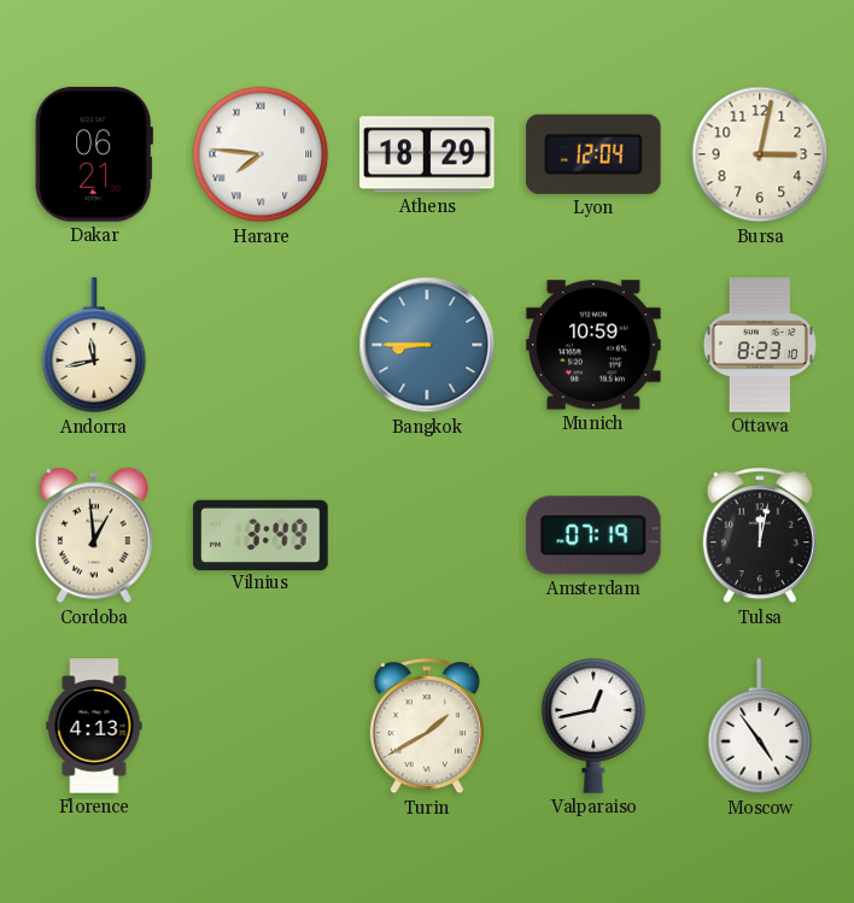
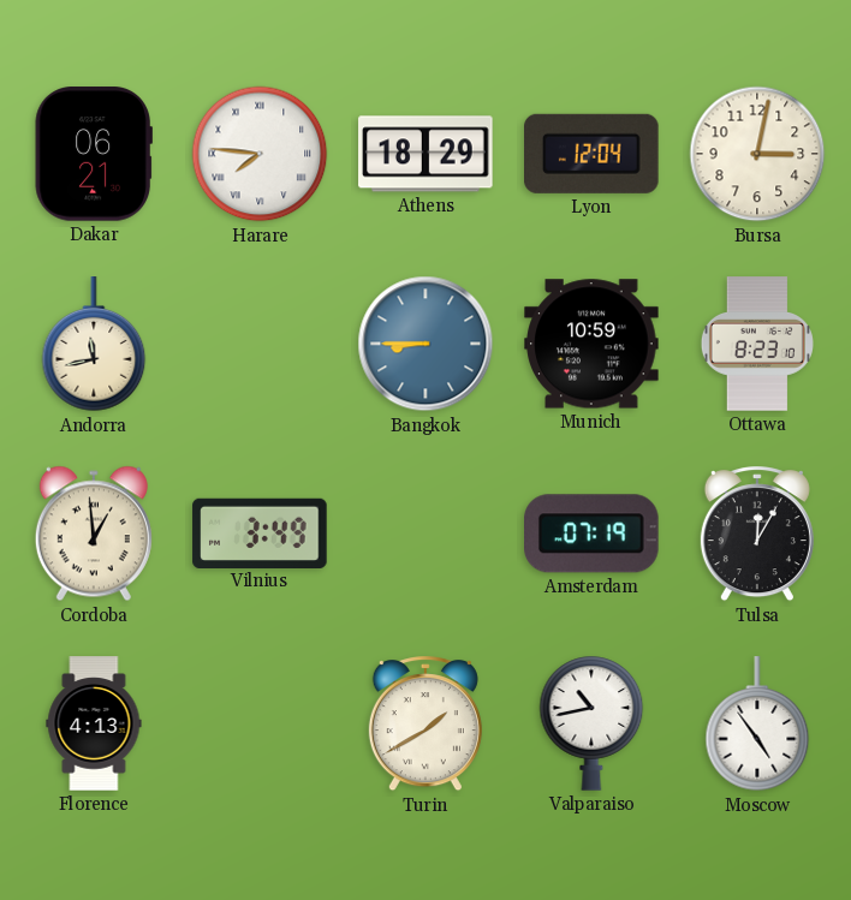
Tulsa: 12:02 -> 12:05
Valparaiso: 12:43 -> 10:43
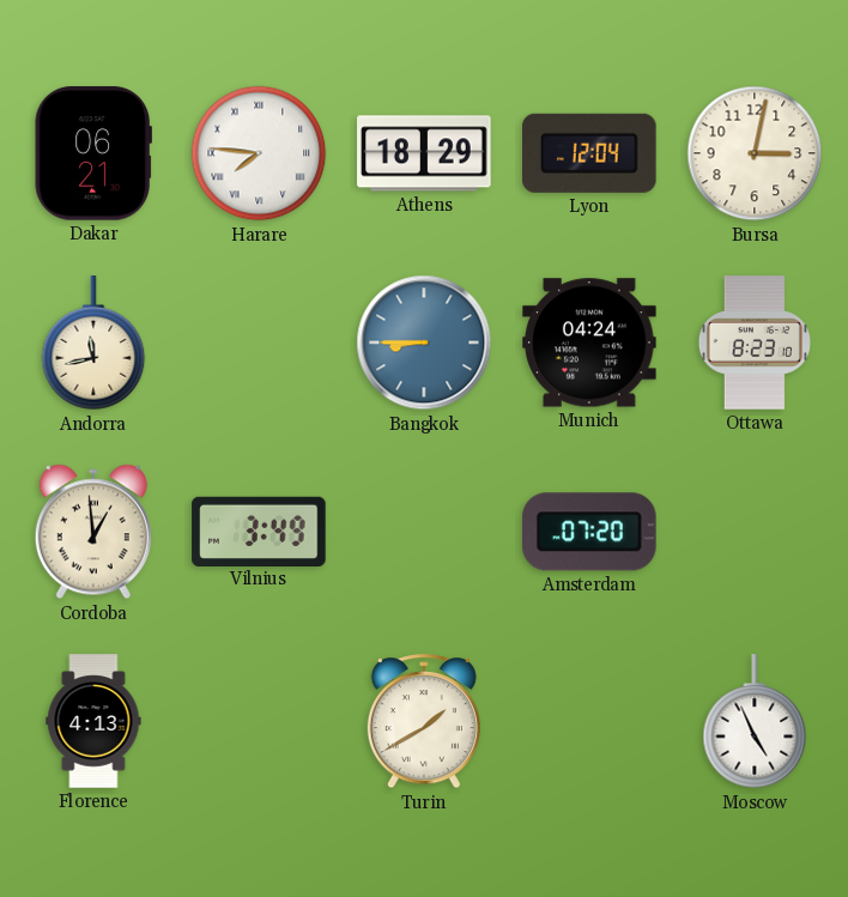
Munich: 10:59 -> 04:24
Amsterdam: 07:19 -> 07:20
Tulsa: 12:05 -> none
Valparaiso: 10:43 -> none
Moscow: 4:54 -> 4:56
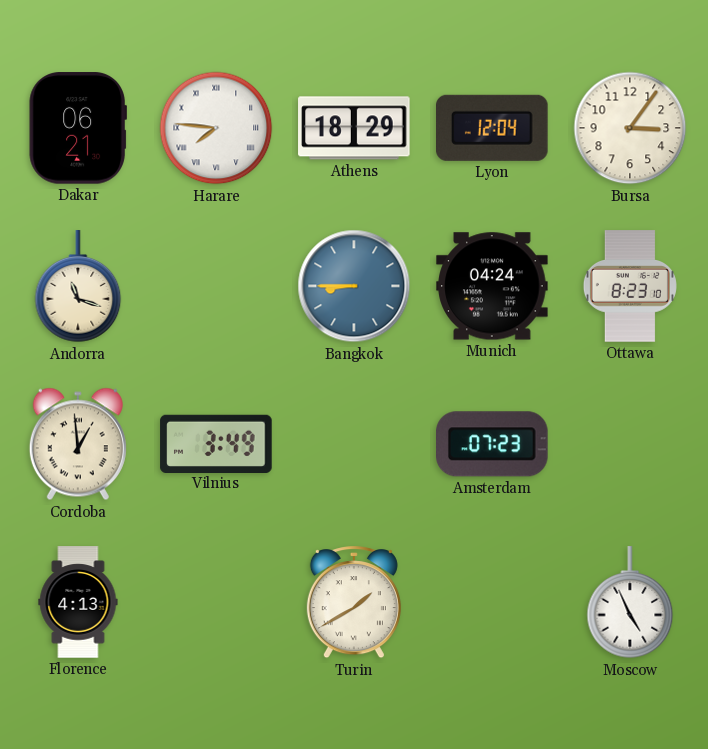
Bursa: 3:02 -> 3:06
Andorra: 11:43 -> 11:18
Amsterdam: 07:20 -> 07:23
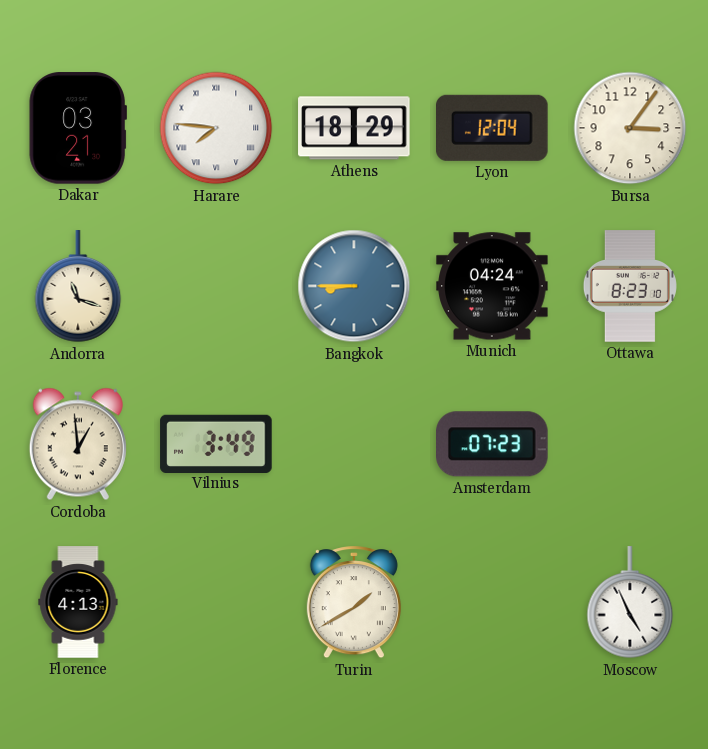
Dakar: 06:21 -> 03:21
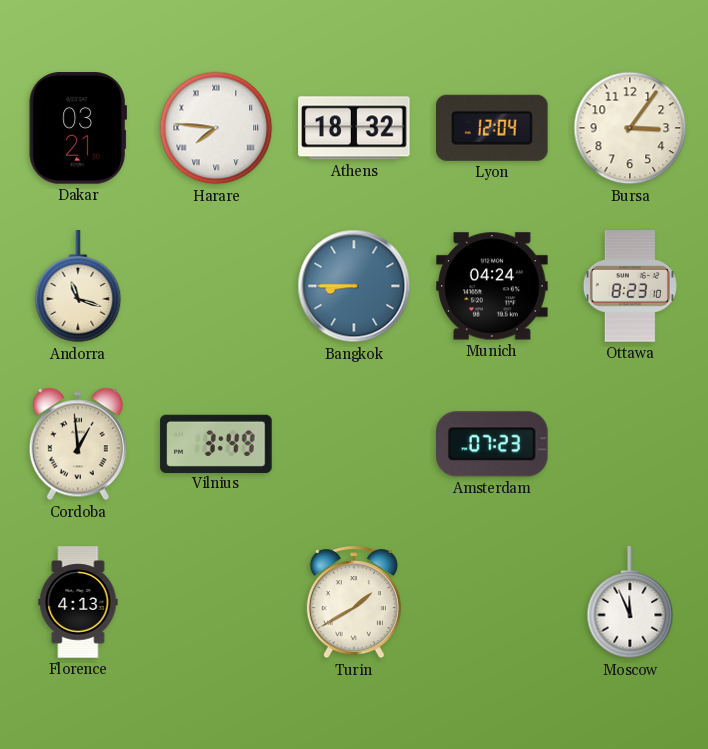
Athens: 18:29 -> 18:32
Moscow: 4:56 -> 11:56
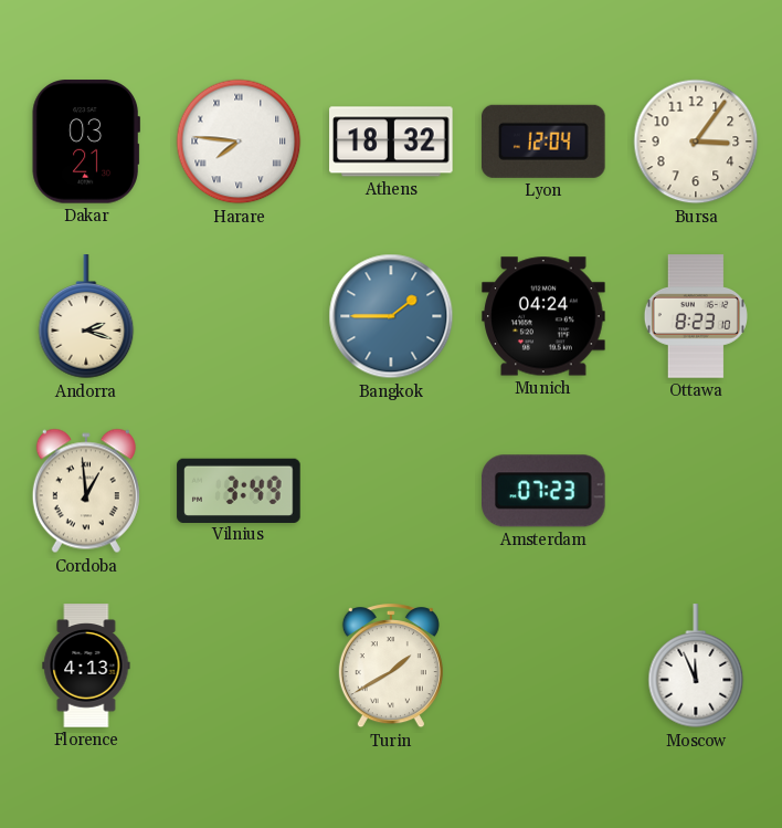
Andorra: 11:18 -> 2:18
Bangkok: 8:45 -> 1:45
